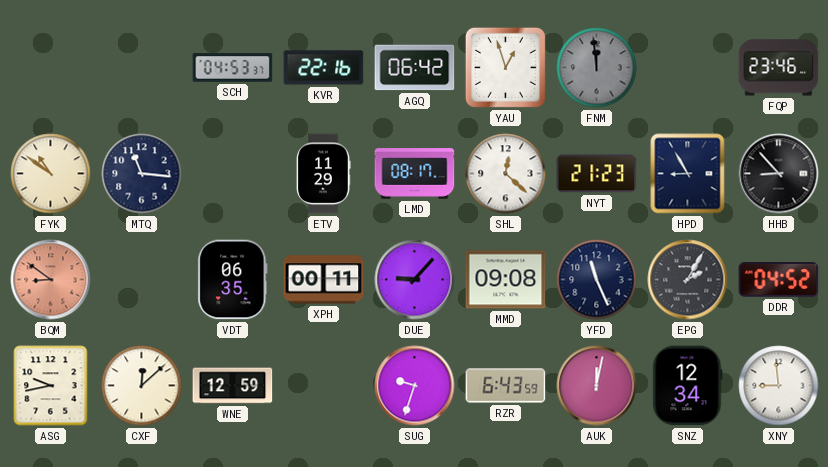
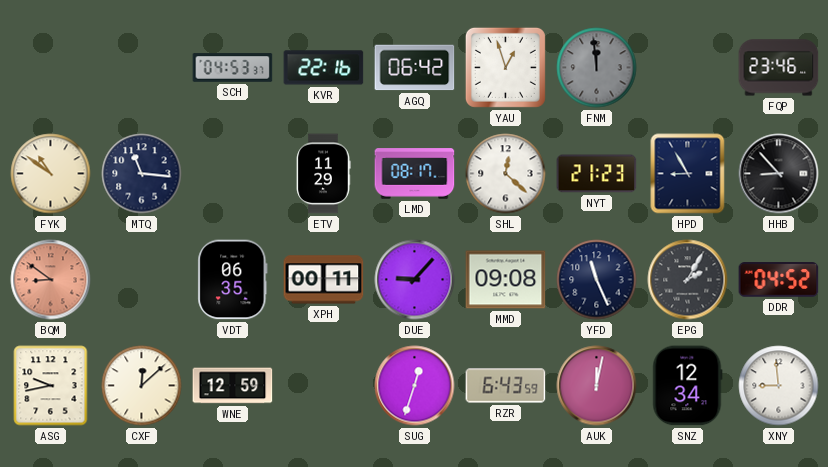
SUG: 9:33 -> 12:33
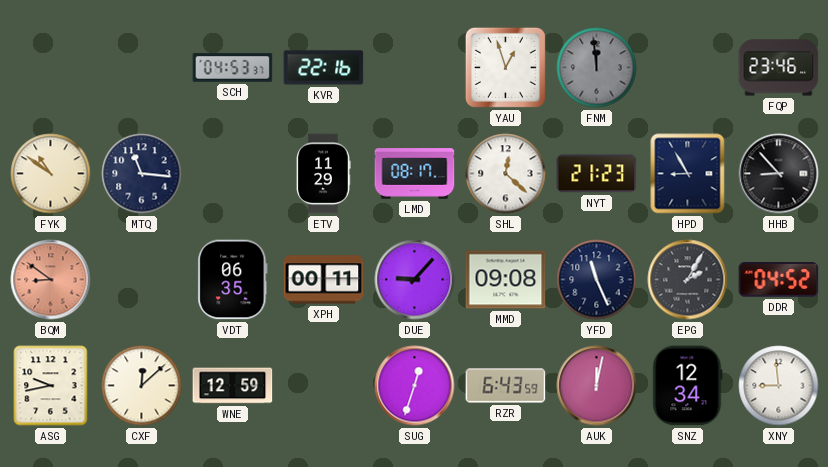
AGQ: 06:42 -> none
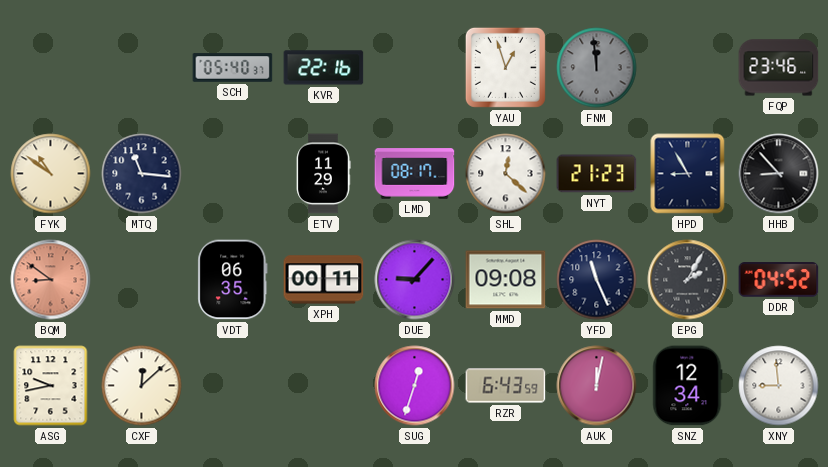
SCH: 04:53 -> 05:40
WNE: 12:59 -> none
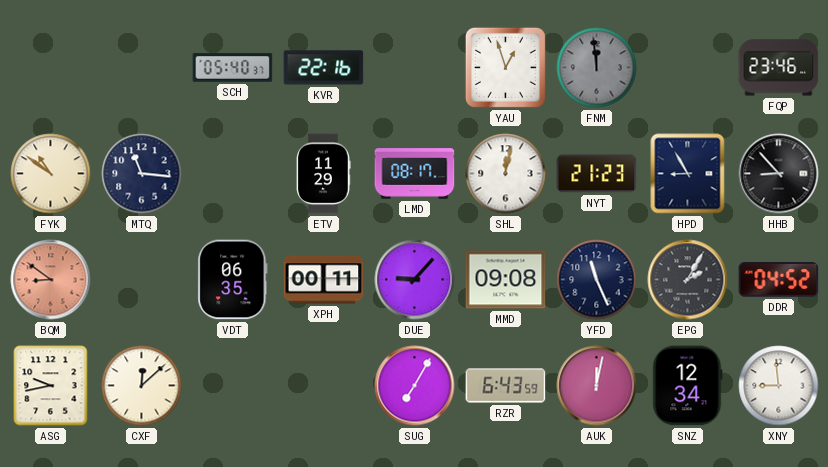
SHL: 12:22 -> 12:02
SUG: 12:33 -> 7:05
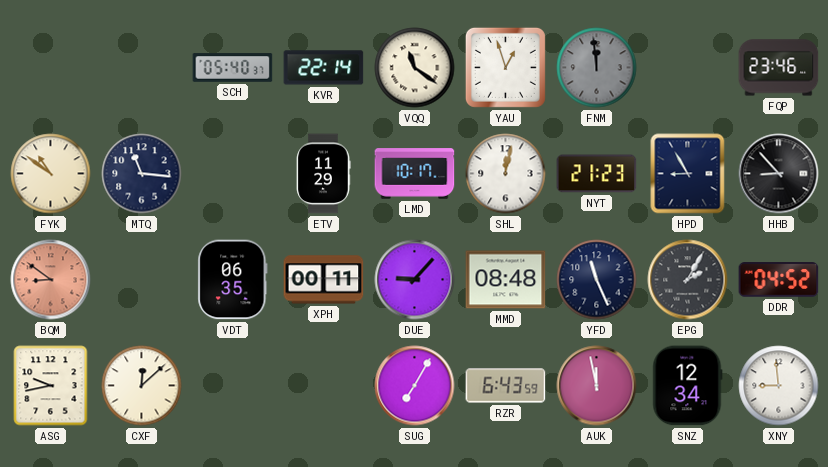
KVR: 22:16 -> 22:14
VQQ: none -> 11:21
LMD: 08:17 -> 10:17
MMD: 09:08 -> 08:48
AUK: 12:02 -> 11:58
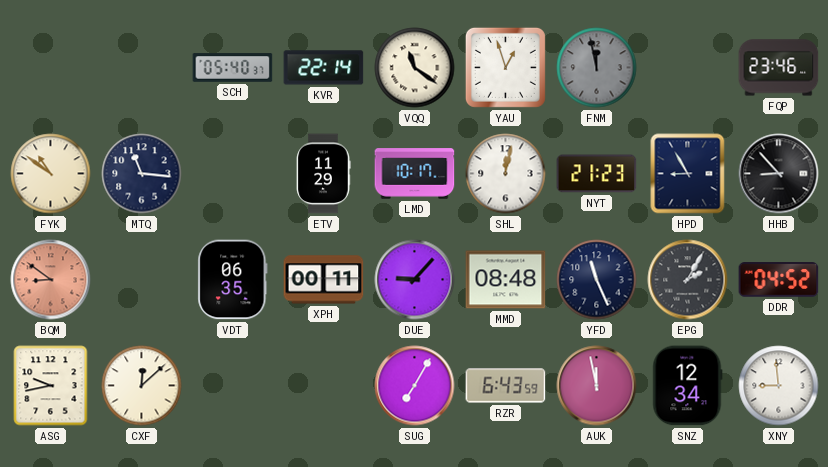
FNM: 11:59 -> 11:58
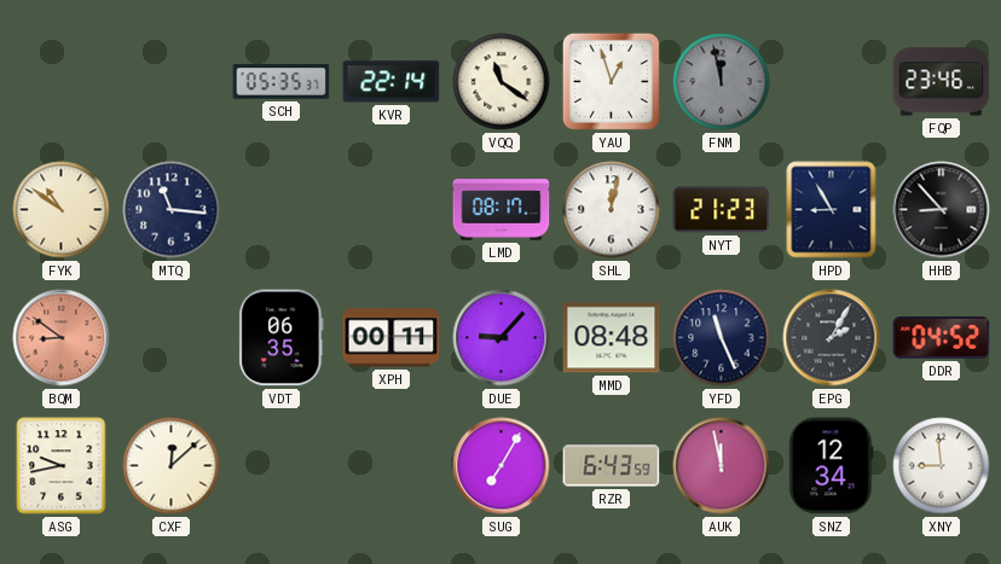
SCH: 05:40 -> 05:35
ETV: 11:29 -> none
LMD: 10:17 -> 08:17
